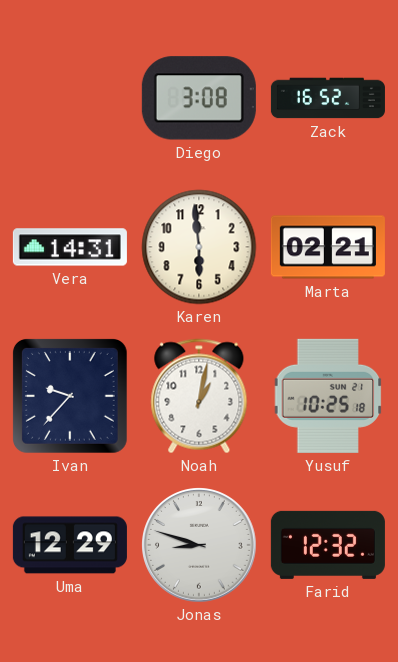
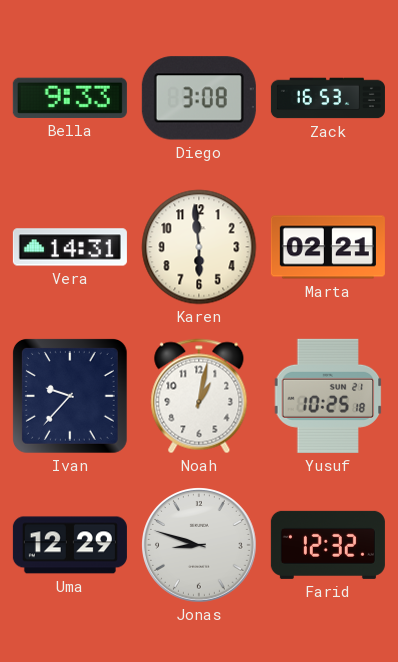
Bella: none -> 9:33
Zack: 16:52 -> 16:53
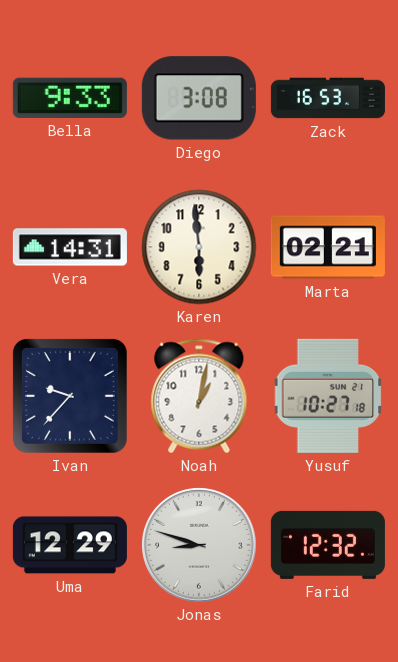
Yusuf: 10:25 -> 10:27
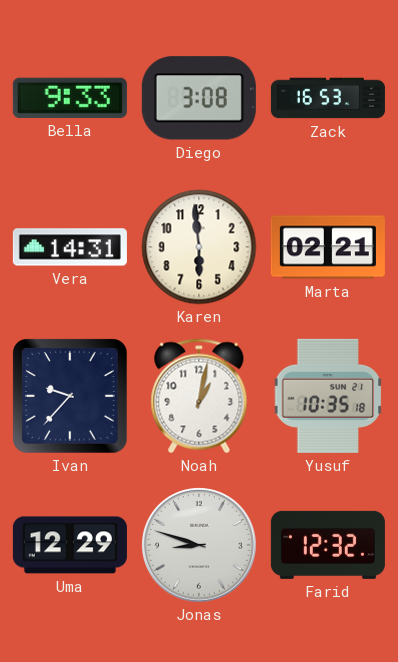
Yusuf: 10:27 -> 10:35
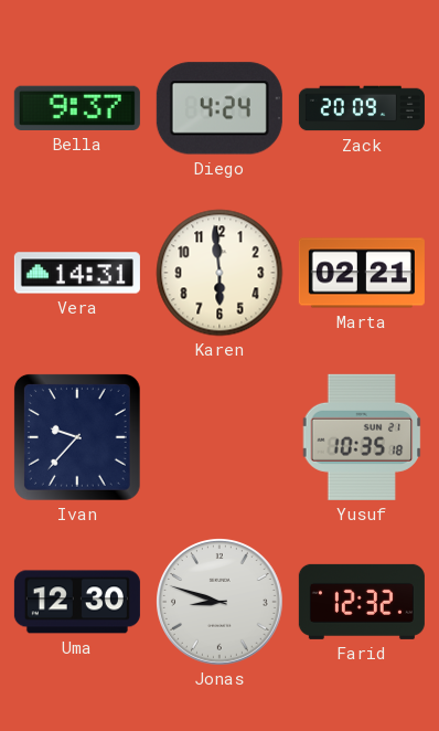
Bella: 9:33 -> 9:37
Diego: 3:08 -> 4:24
Zack: 16:53 -> 20:09
Noah: 1:02 -> none
Uma: 12:29 -> 12:30
